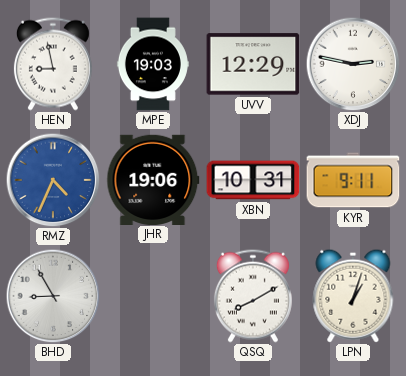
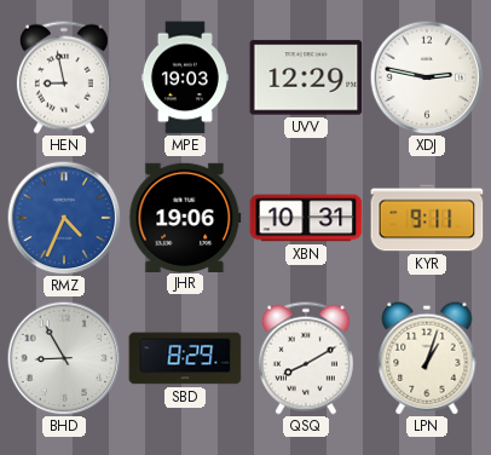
SBD: none -> 8:29
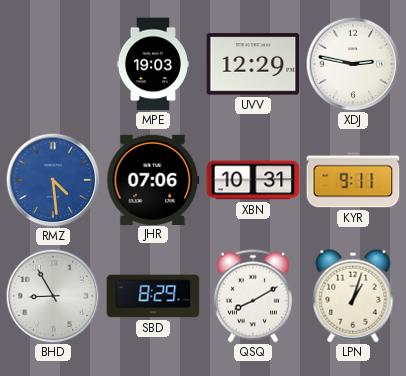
HEN: 8:58 -> none
RMZ: 4:34 -> 4:29
JHR: 19:06 -> 07:06
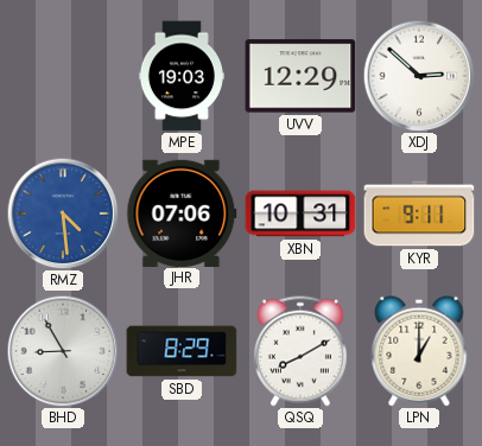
XDJ: 2:47 -> 2:52
LPN: 1:03 -> 1:00
